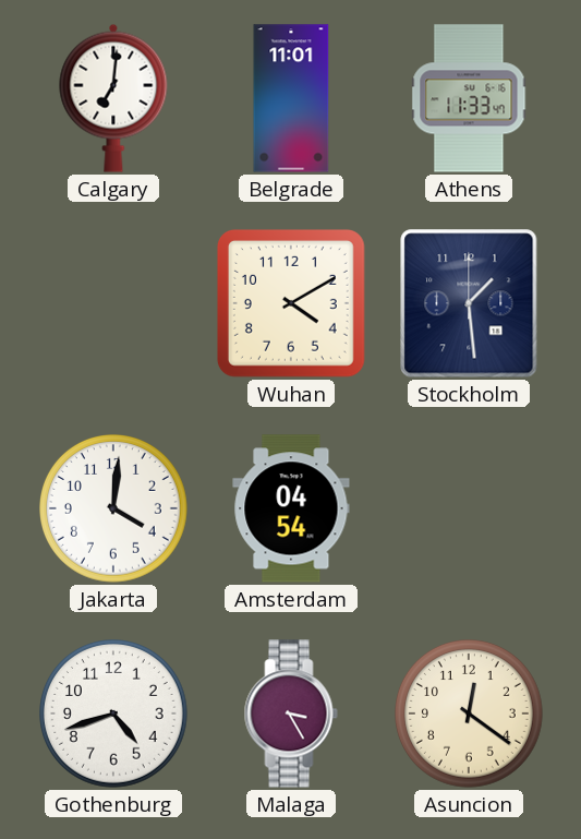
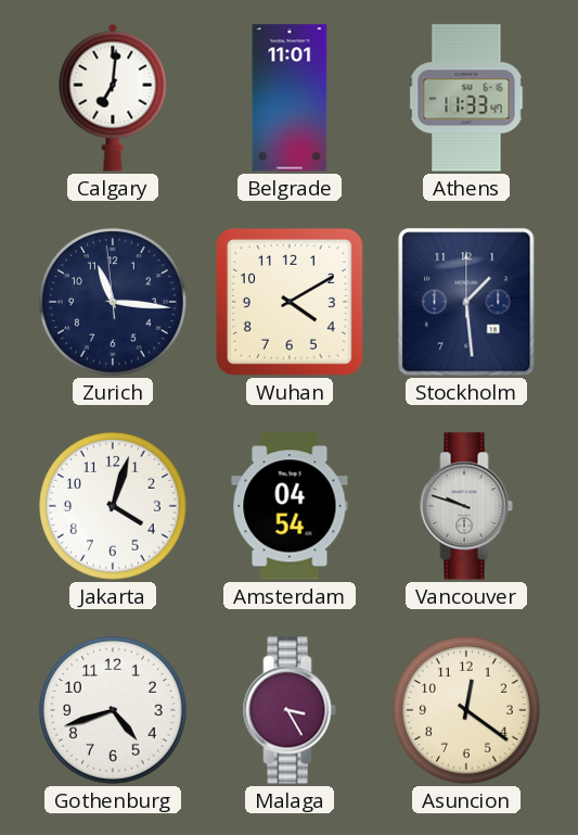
Zurich: none -> 11:15
Jakarta: 4:01 -> 4:03
Vancouver: none -> 9:48
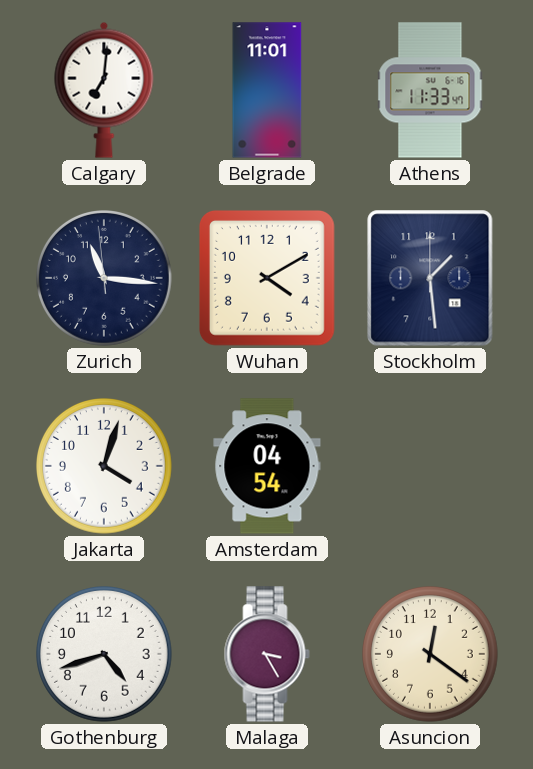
Vancouver: 9:48 -> none
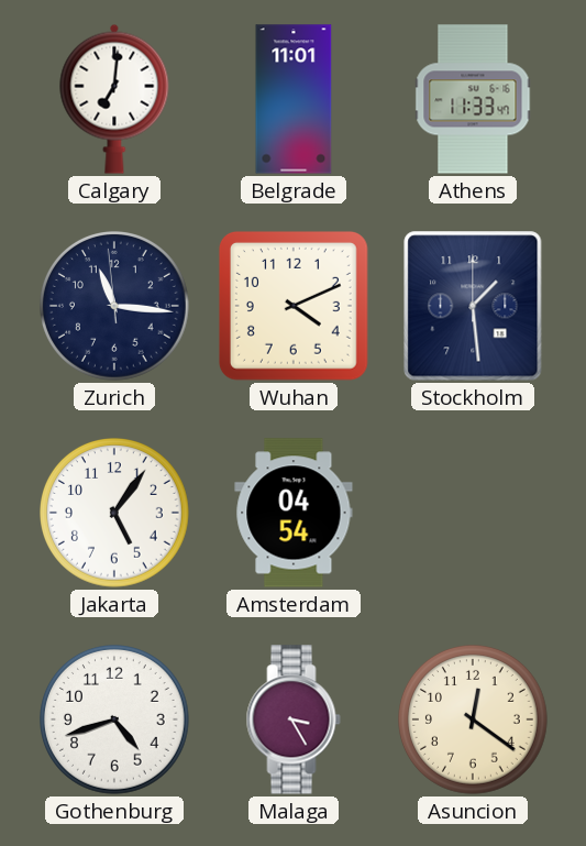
Wuhan: 4:10 -> 4:11
Jakarta: 4:03 -> 5:06
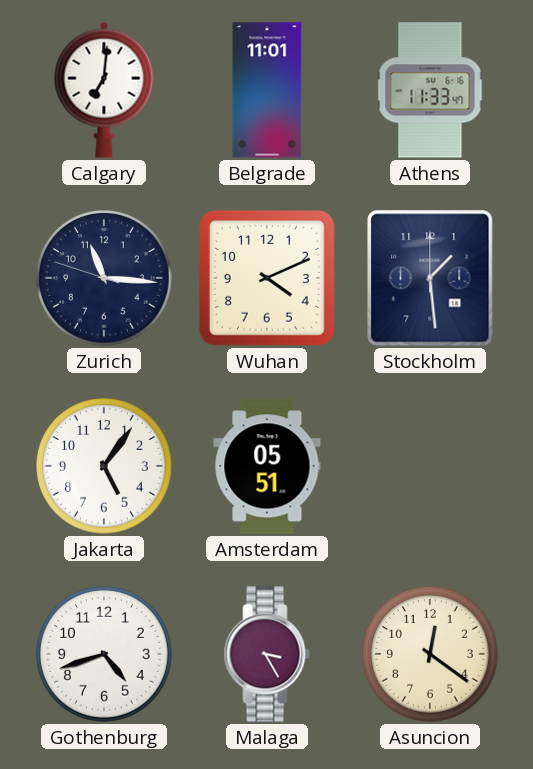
Zurich: 11:15:59 -> 11:15:48
Amsterdam: 04:54 -> 05:51
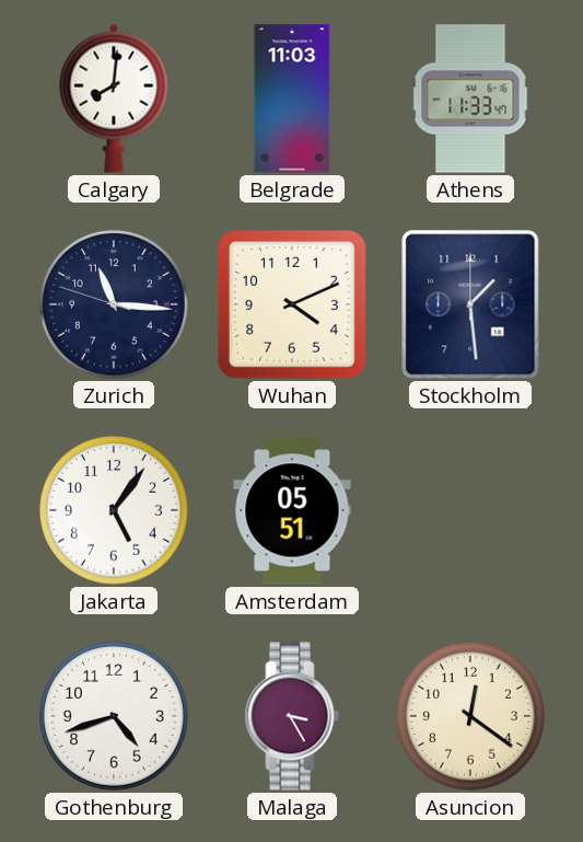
Calgary: 7:01 -> 8:01
Belgrade: 11:01 -> 11:03
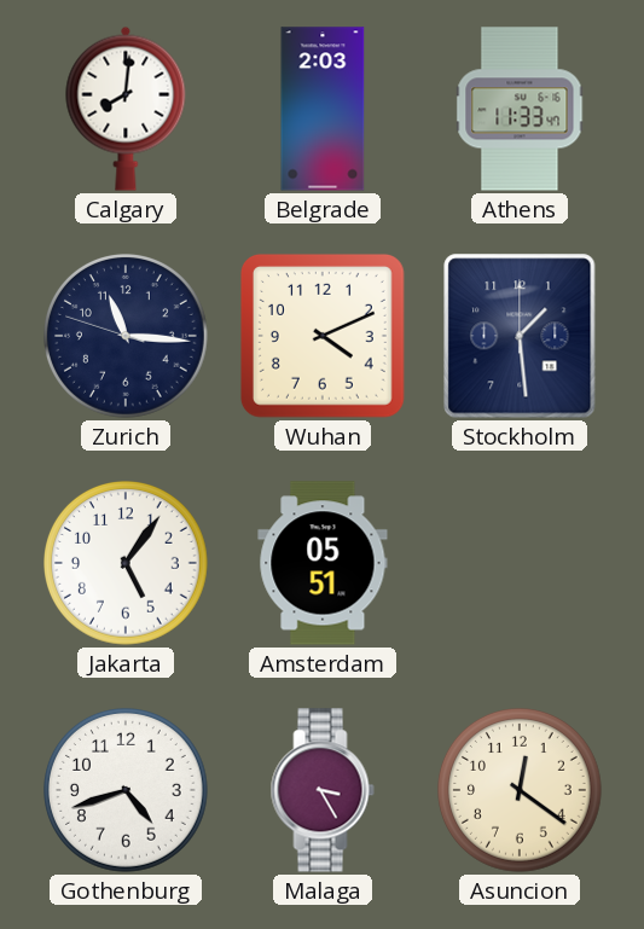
Belgrade: 11:03 -> 2:03
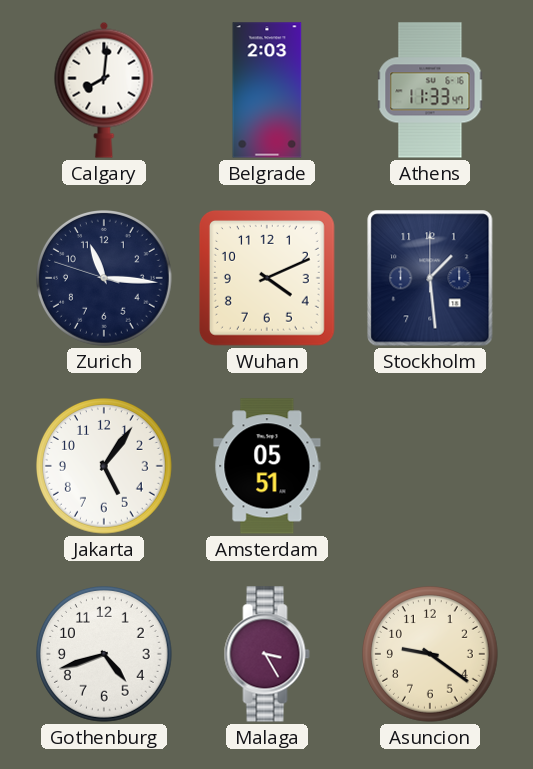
Asuncion: 12:21 -> 9:21
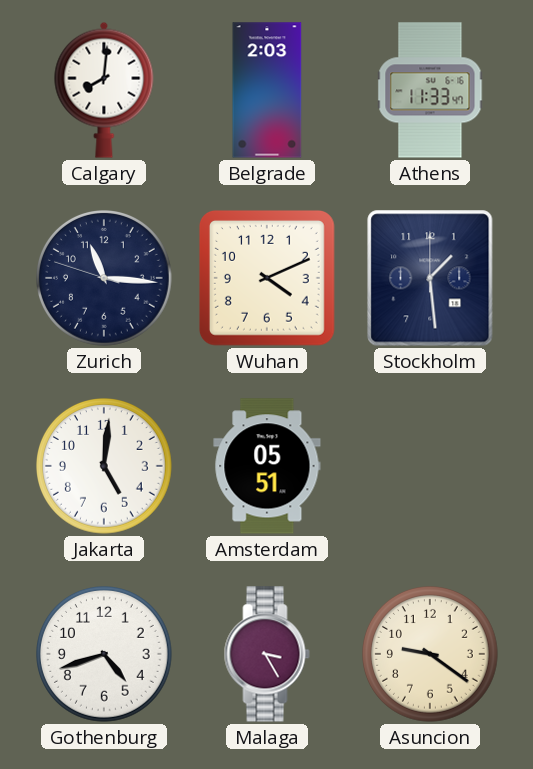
Jakarta: 5:06 -> 5:01
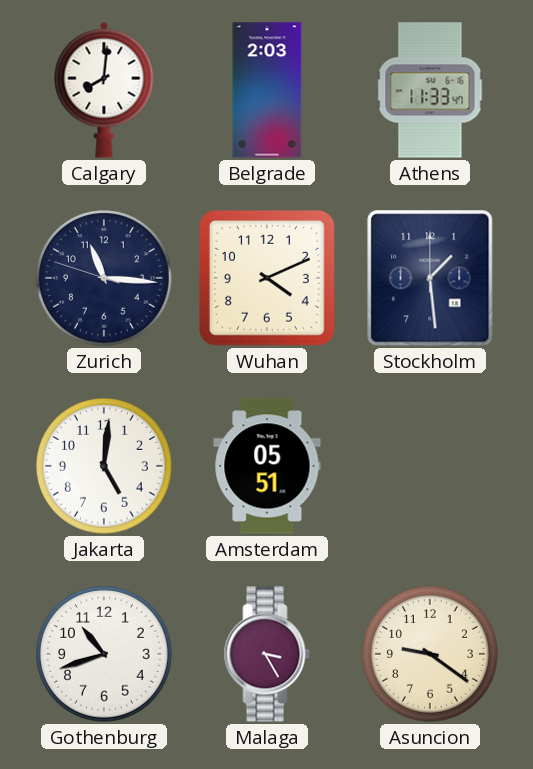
Gothenburg: 4:42 -> 10:42
